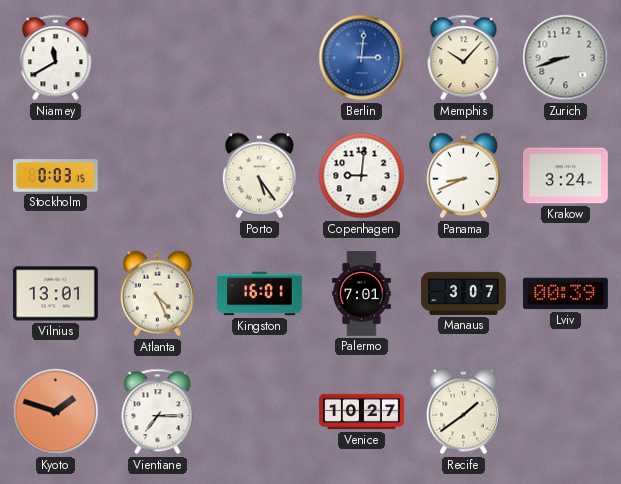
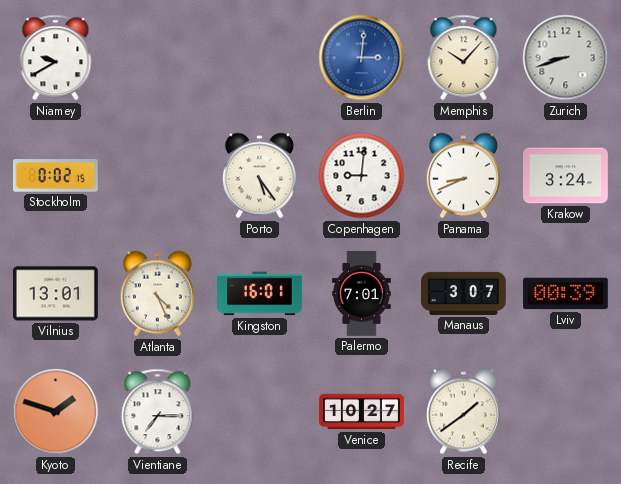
Niamey: 11:40 -> 9:40
Stockholm: 0:03 -> 0:02
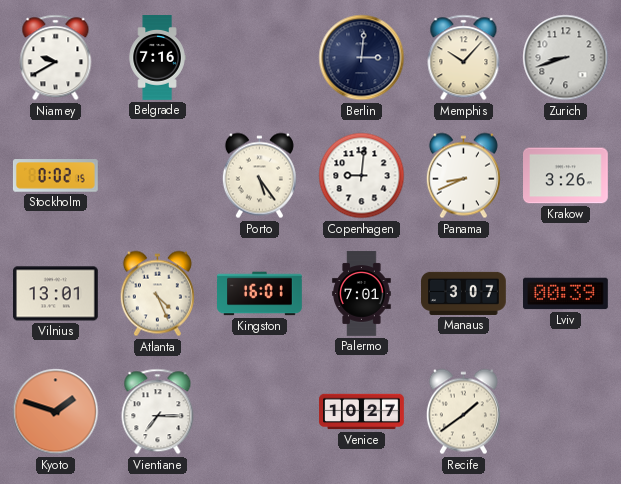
Belgrade: none -> 7:16
Berlin dial: blue -> navy
Krakow: 3:24 -> 3:26
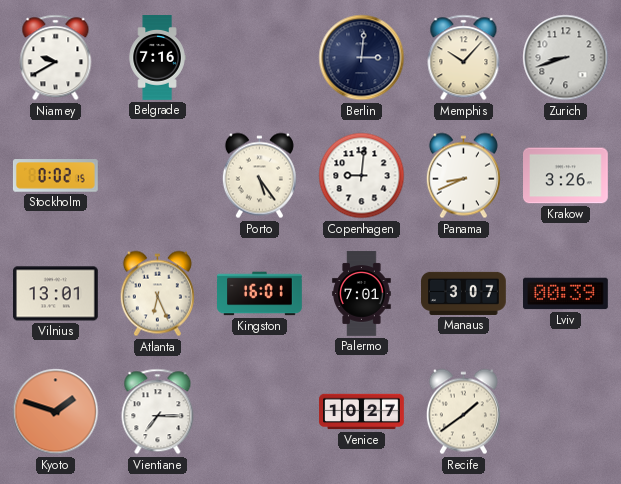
Atlanta: 4:26 -> 6:26
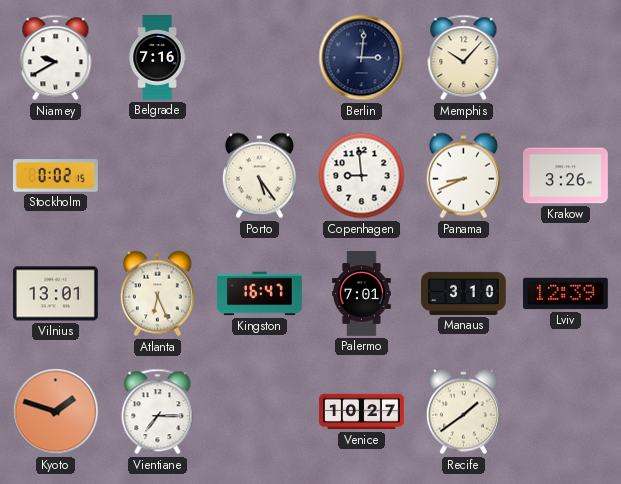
Zurich: 8:42 -> none
Copenhagen: 9:01 -> 8:59
Kingston: 16:01 -> 16:47
Manaus: 3:07 -> 3:10
Lviv: 00:39 -> 12:39
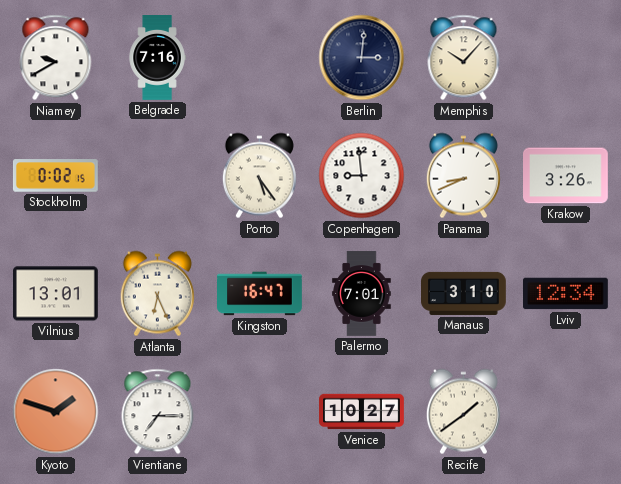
Lviv: 12:39 -> 12:34
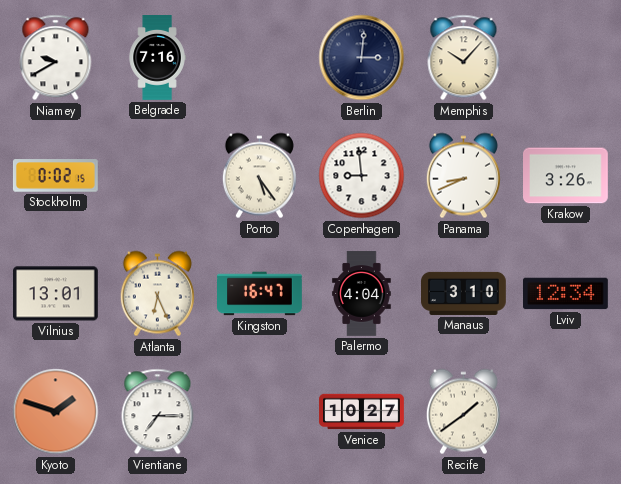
Palermo: 7:01 -> 4:04
